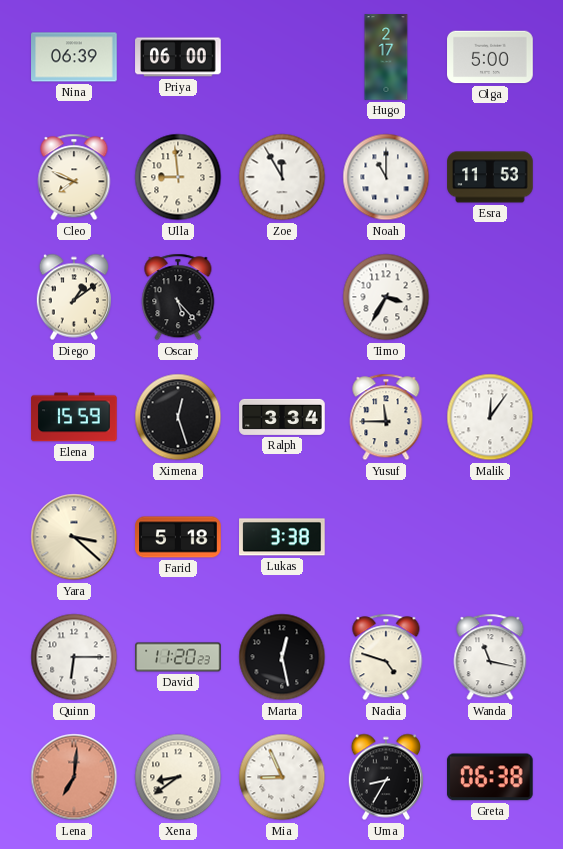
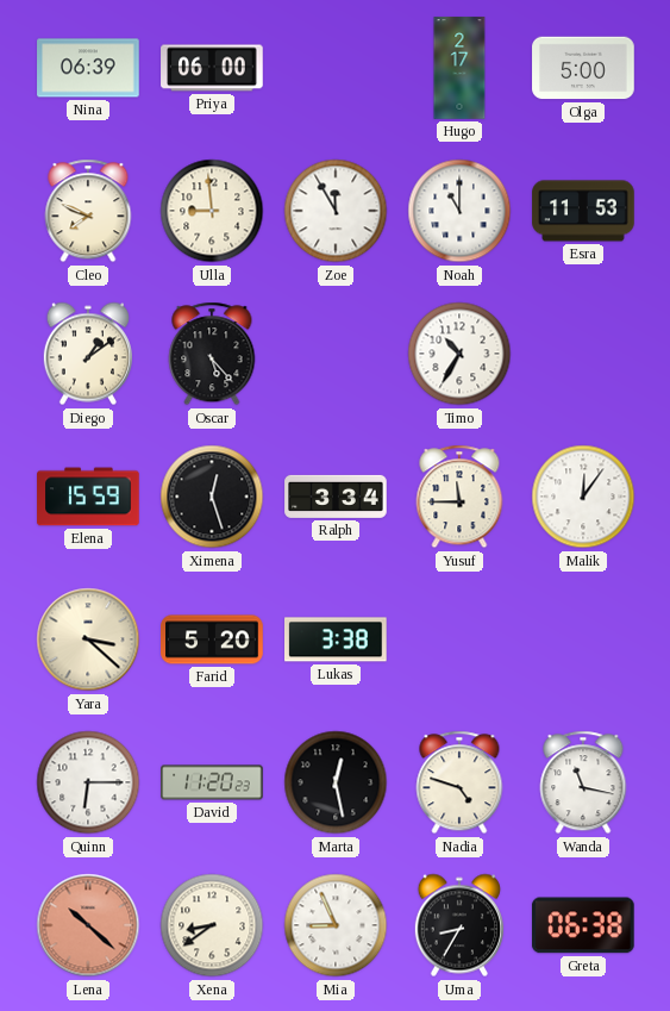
Timo: 3:35 -> 10:35
Farid: 5:18 -> 5:20
Lena: 7:01 -> 10:22
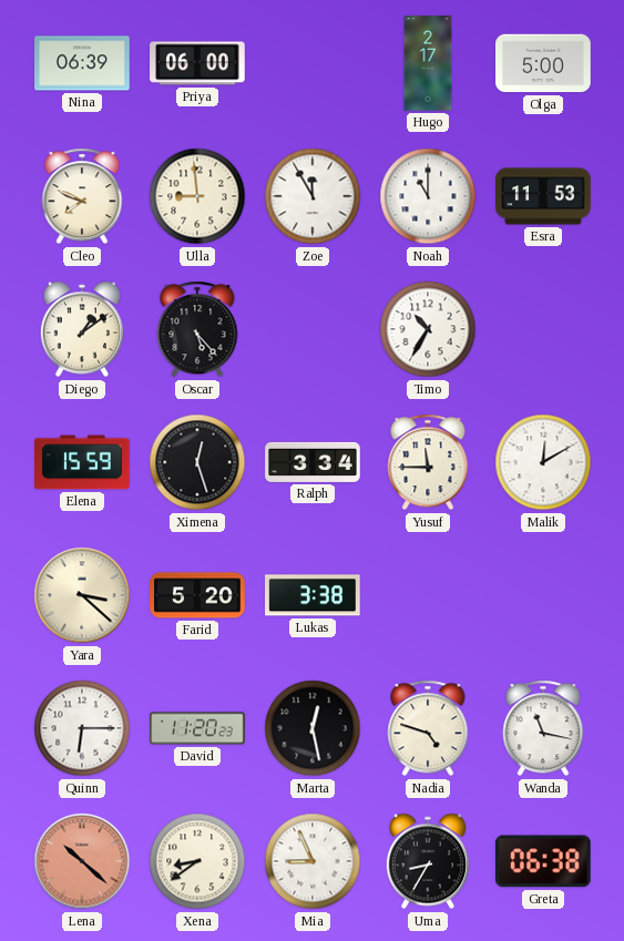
Malik: 12:06 -> 12:10
